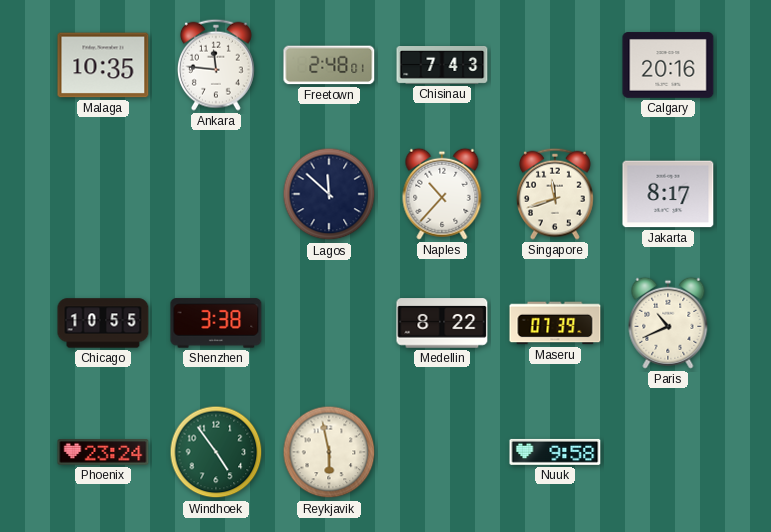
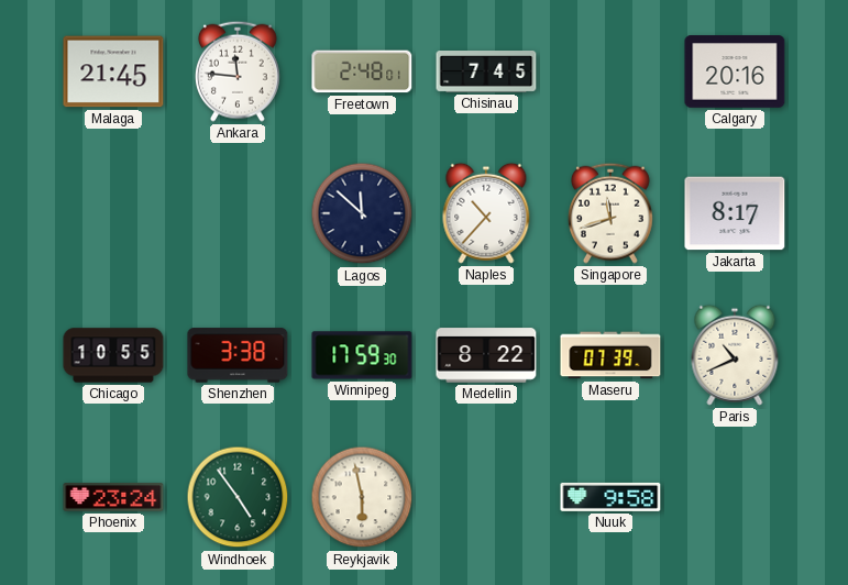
Malaga: 10:35 -> 21:45
Chisinau: 7:43 -> 7:45
Winnipeg: none -> 17:59
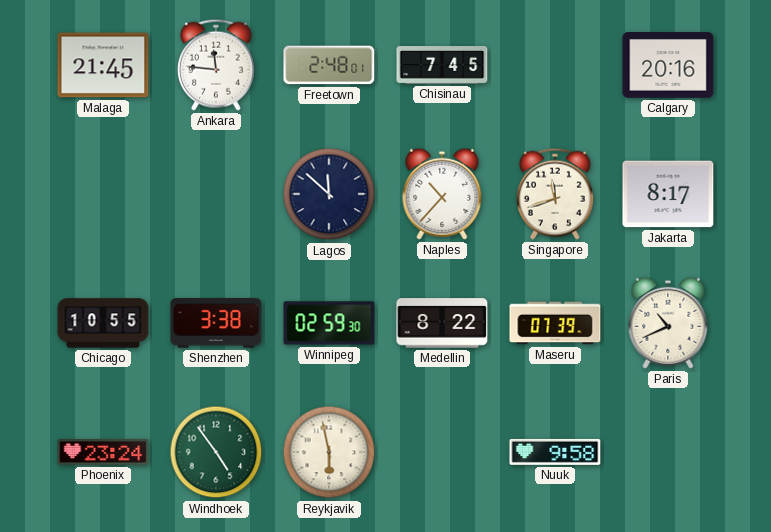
Winnipeg: 17:59 -> 02:59
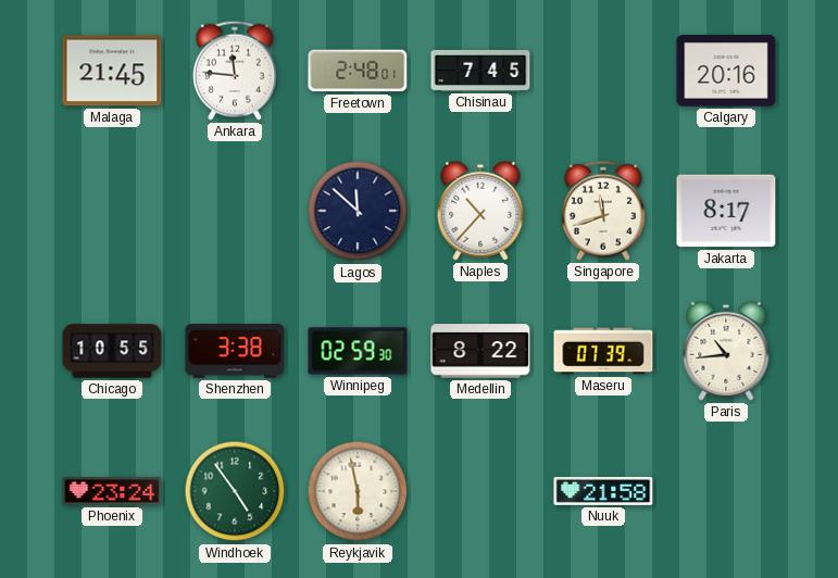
Paris: 10:41 -> 10:44
Nuuk: 9:58 -> 21:58
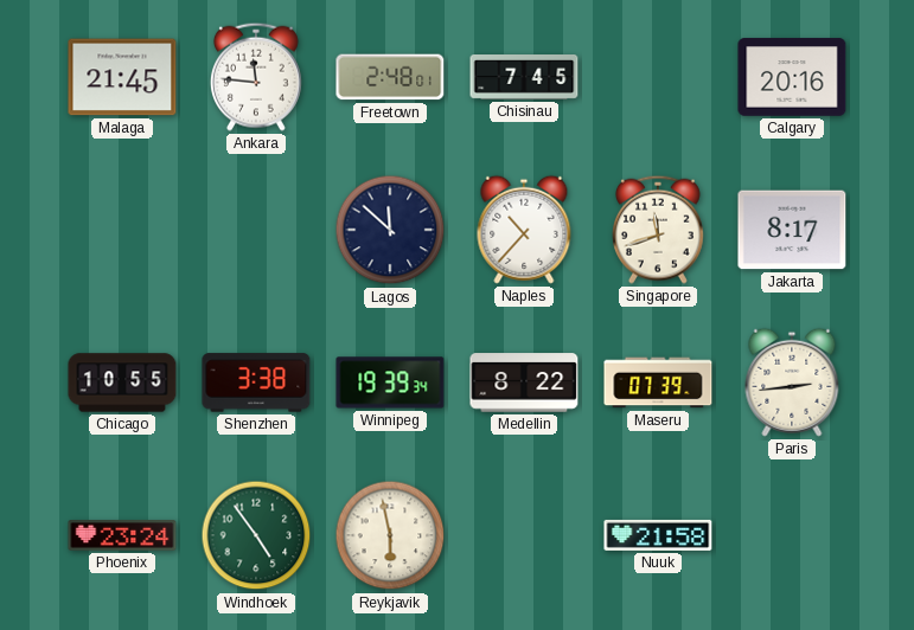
Winnipeg: 02:59 -> 19:39
Paris: 10:44 -> 2:44
